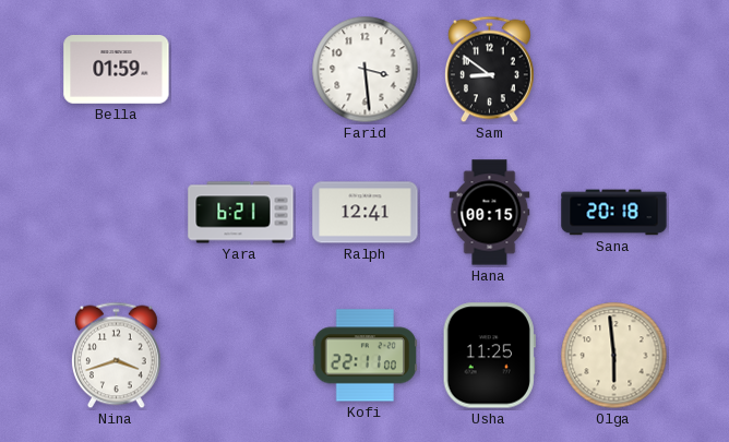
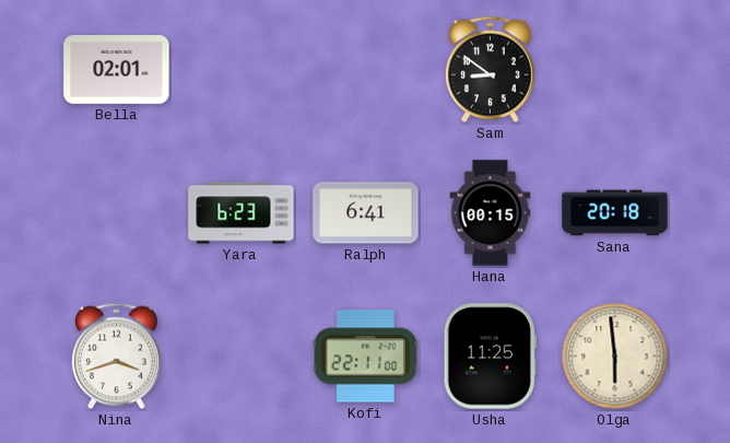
Bella: 01:59 -> 02:01
Farid: 3:29 -> none
Yara: 6:21 -> 6:23
Ralph: 12:41 -> 6:41
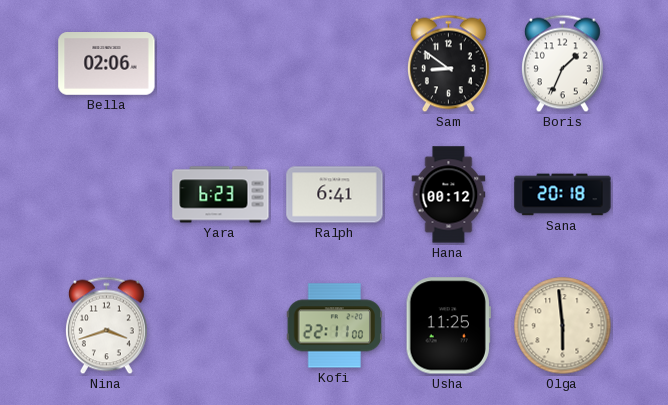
Bella: 02:01 -> 02:06
Boris: none -> 1:34
Hana: 00:15 -> 00:12
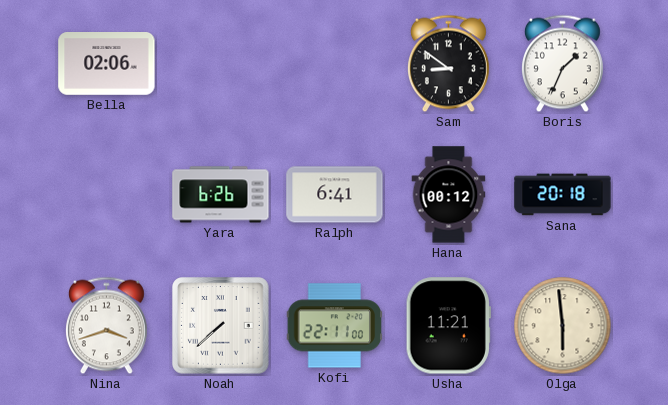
Yara: 6:23 -> 6:26
Noah: none -> 7:38
Usha: 11:25 -> 11:21
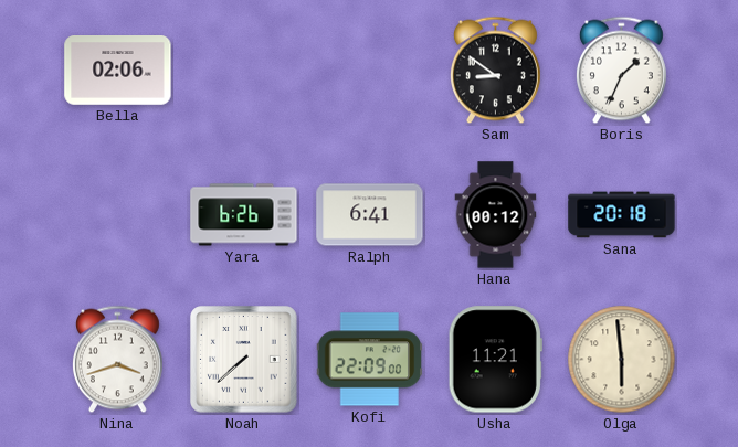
Kofi: 22:11 -> 22:09
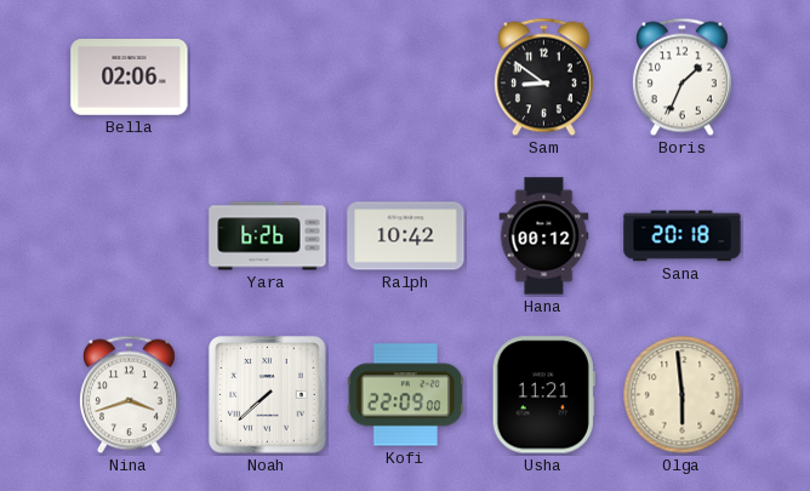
Ralph: 6:41 -> 10:42
